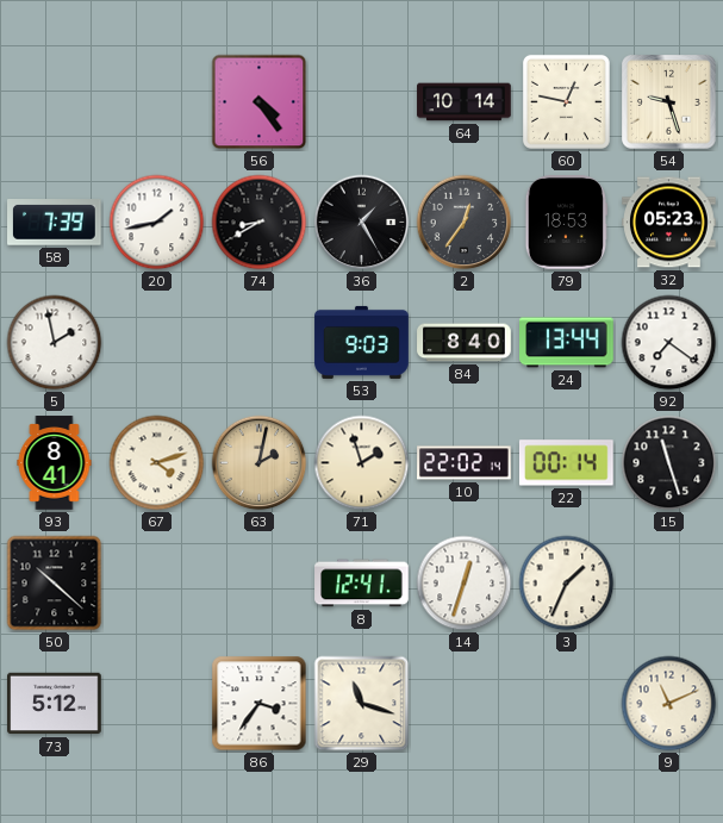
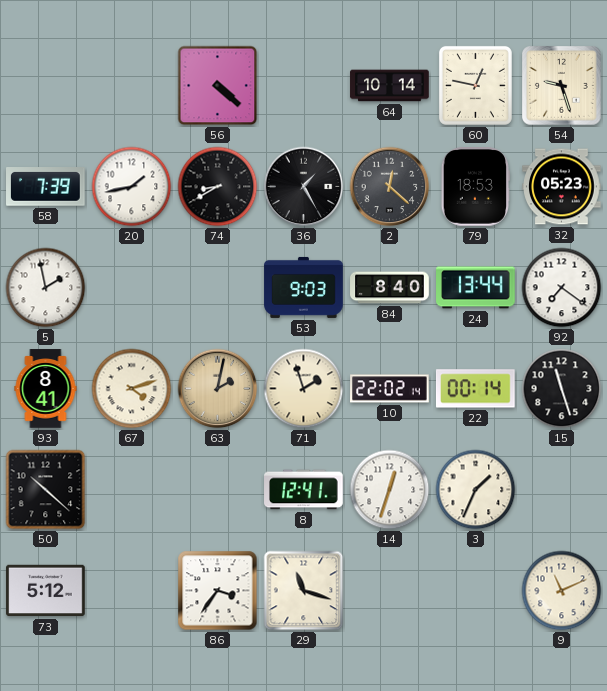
56: 4:24 -> 4:22
2: 12:36 -> 12:22
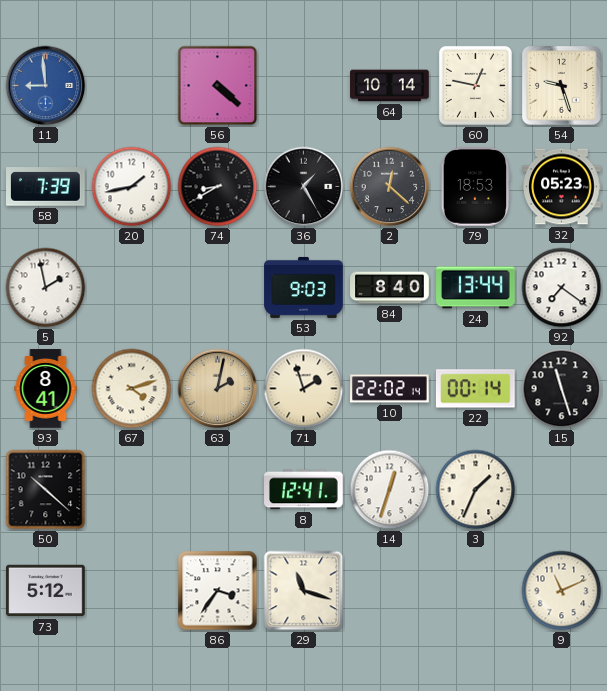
11: none -> 8:59
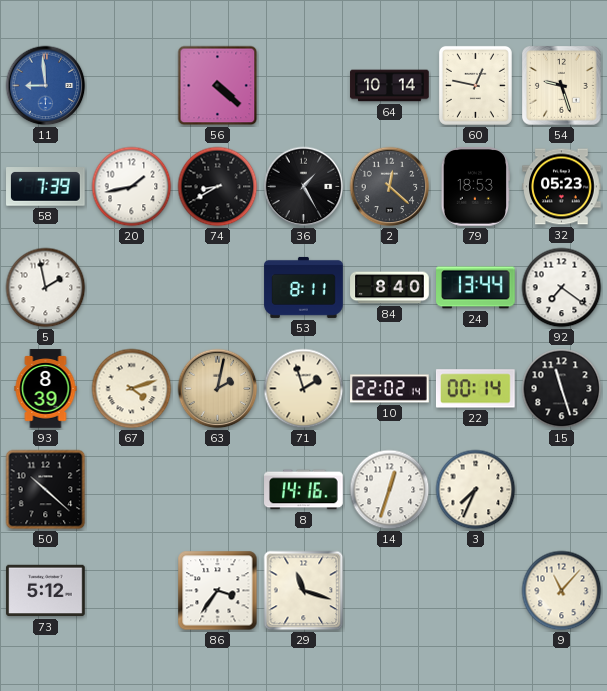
53: 9:03 -> 8:11
93: 8:41 -> 8:39
8: 12:41 -> 14:16
3: 1:34 -> 7:34
9: 11:11 -> 11:07
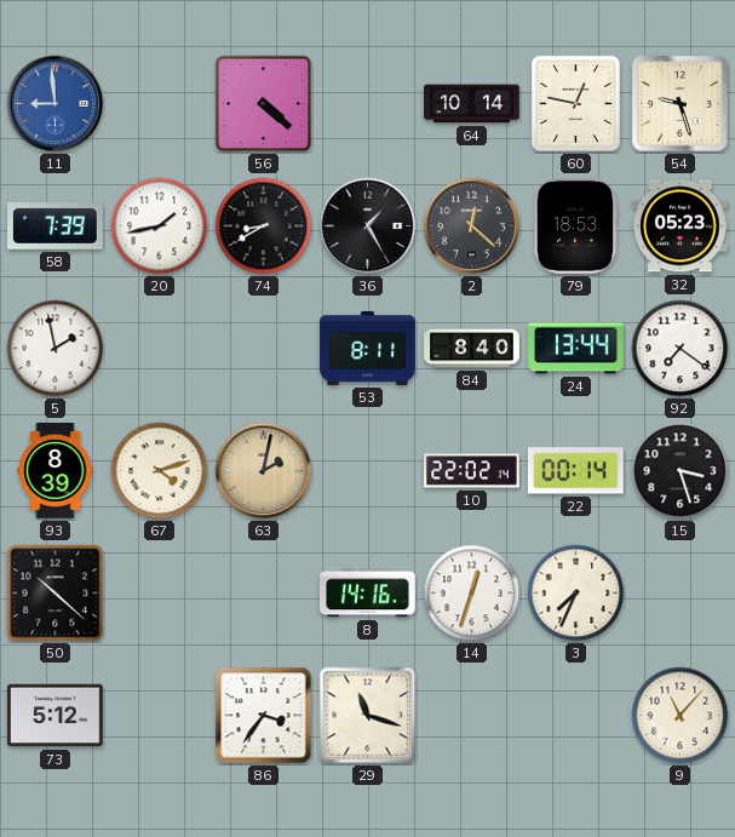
71: 1:57 -> none
15: 11:27 -> 3:27
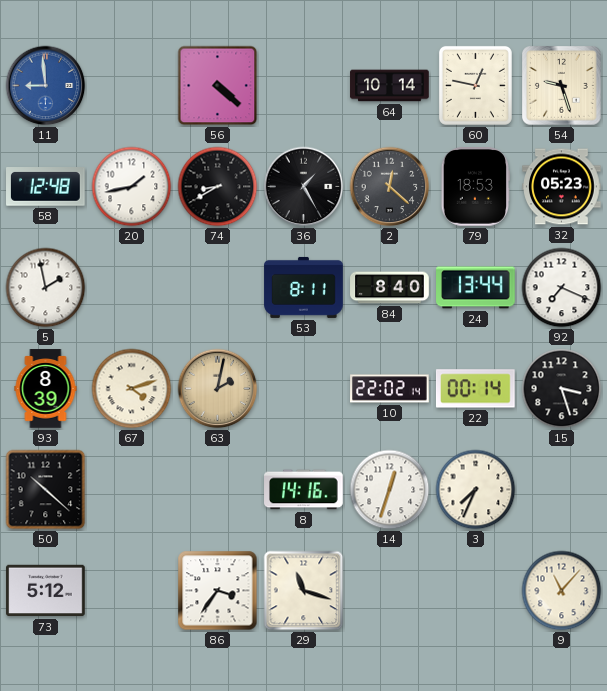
58: 7:39 -> 12:48
92: 7:21 -> 7:19
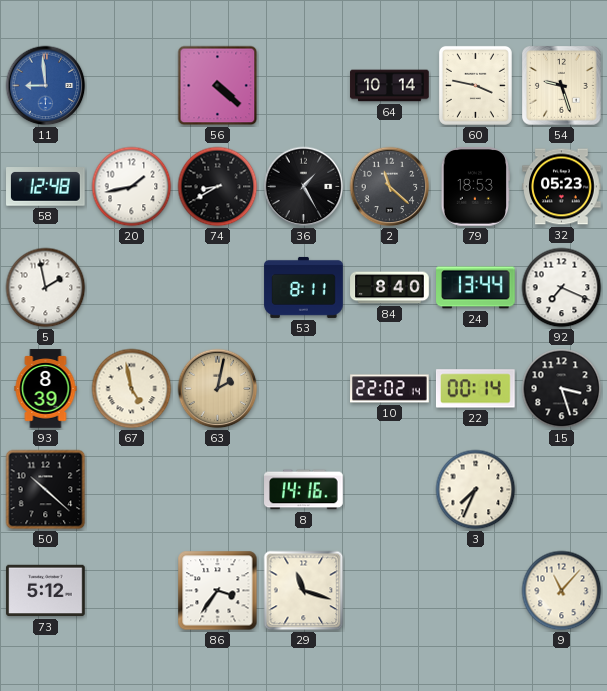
60: 12:47 -> 3:47
2: 12:22 -> 11:22
67: 4:12 -> 4:58
14: 12:33 -> none
